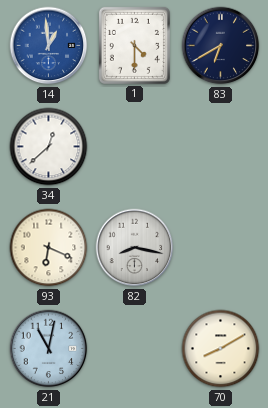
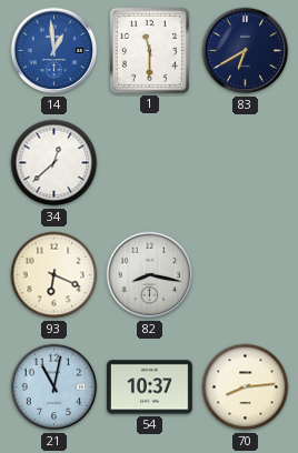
1: 4:30 -> 11:30
54: none -> 10:37
70: 8:10 -> 8:14
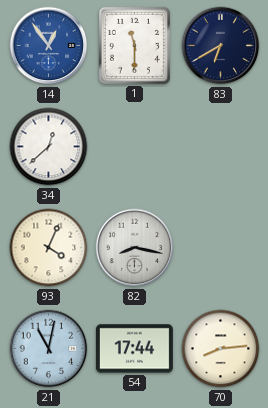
14: 12:59 -> 12:54
93: 6:19 -> 4:04
54: 10:37 -> 17:44
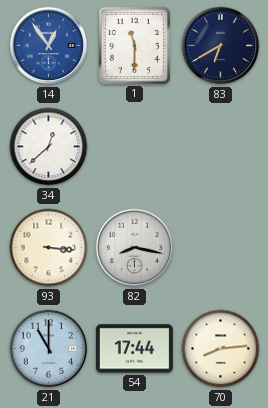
93: 4:04 -> 3:16
21: 11:02 -> 11:00
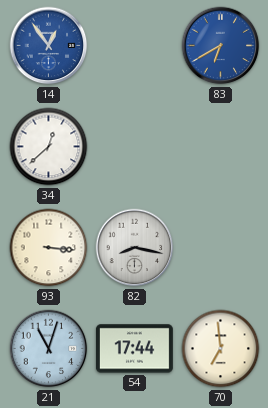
1: 11:30 -> none
83 dial: navy -> blue
21: 11:00 -> 11:03
70: 8:14 -> 6:59
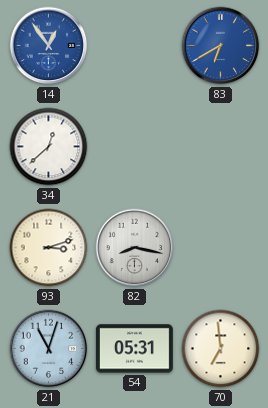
93: 3:16 -> 3:12
54: 17:44 -> 05:31
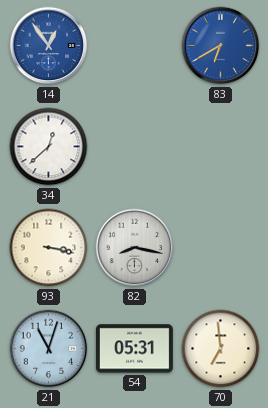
93: 3:12 -> 3:17
